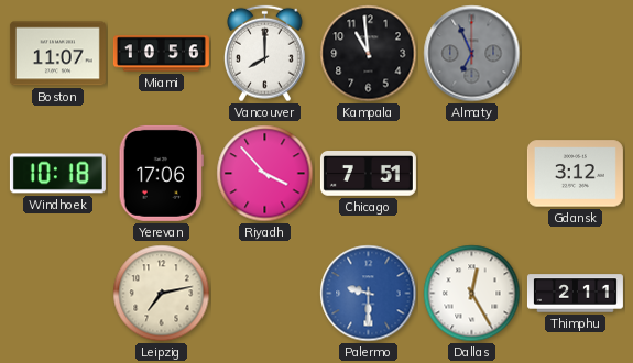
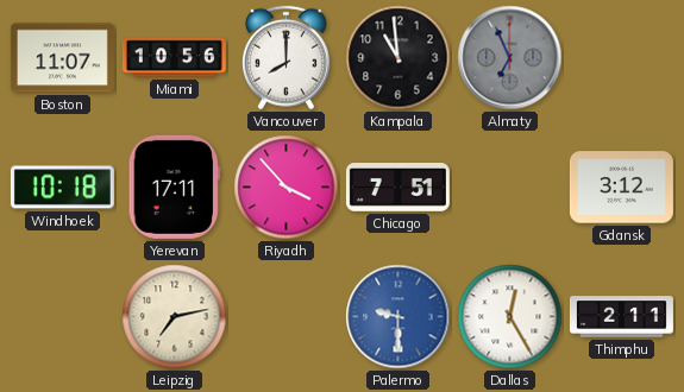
Yerevan: 17:06 -> 17:11
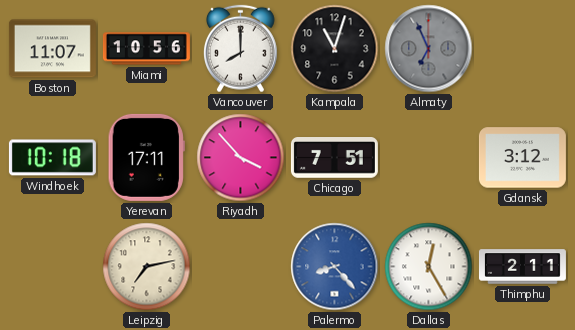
Kampala: 10:59 -> 11:03
Palermo: 9:30 -> 8:23
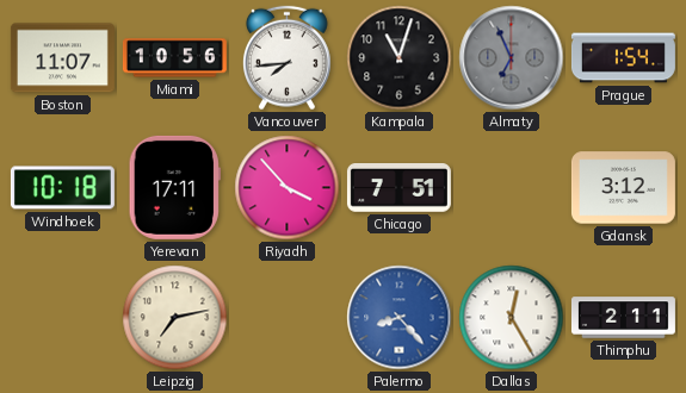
Vancouver: 8:00 -> 7:44
Prague: none -> 1:54
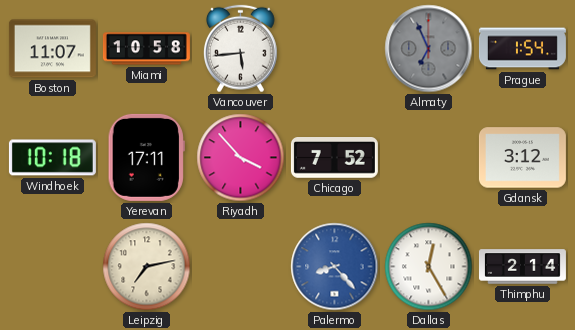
Miami: 10:56 -> 10:58
Vancouver: 7:44 -> 5:44
Kampala: 11:03 -> none
Chicago: 7:51 -> 7:52
Thimphu: 2:11 -> 2:14
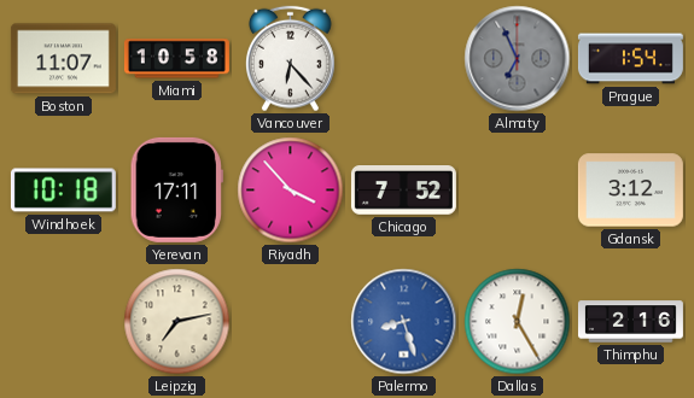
Vancouver: 5:44 -> 6:23
Palermo: 8:23 -> 8:27
Thimphu: 2:14 -> 2:16
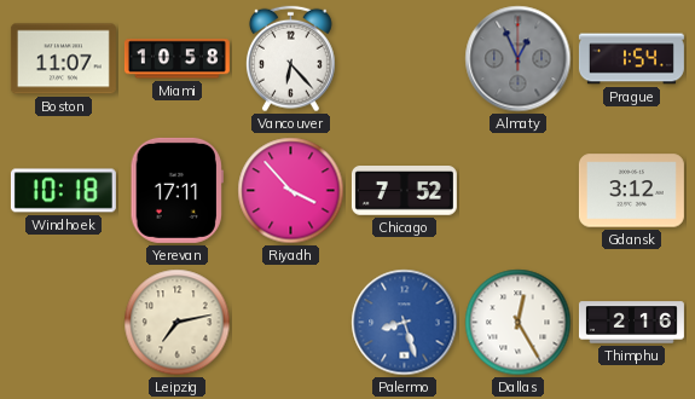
Almaty: 6:56 -> 12:56
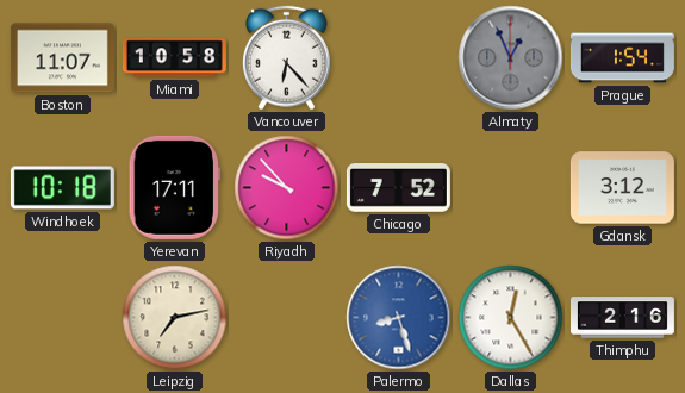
Riyadh: 3:53 -> 9:53
